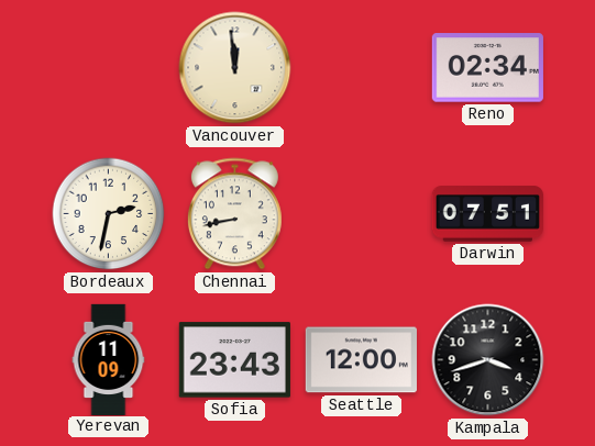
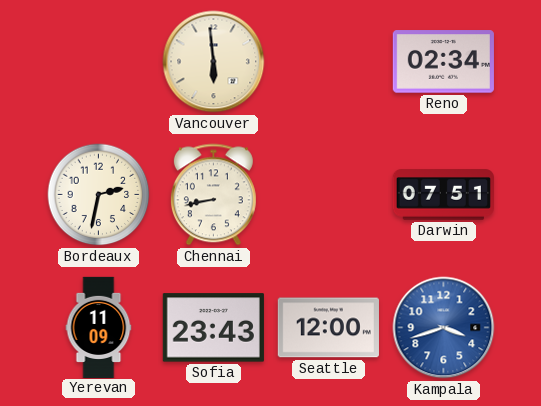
Vancouver: 11:59 -> 5:59
Kampala dial: black -> blue
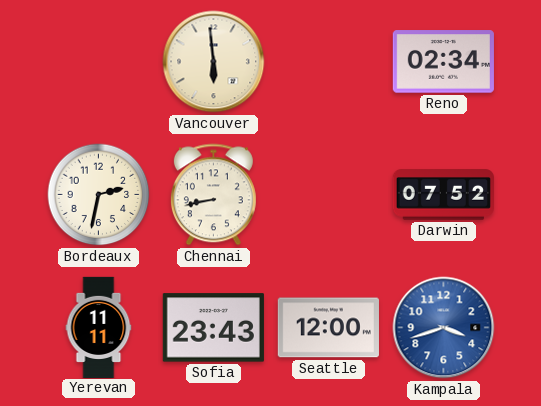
Darwin: 07:51 -> 07:52
Yerevan: 11:09 -> 11:11
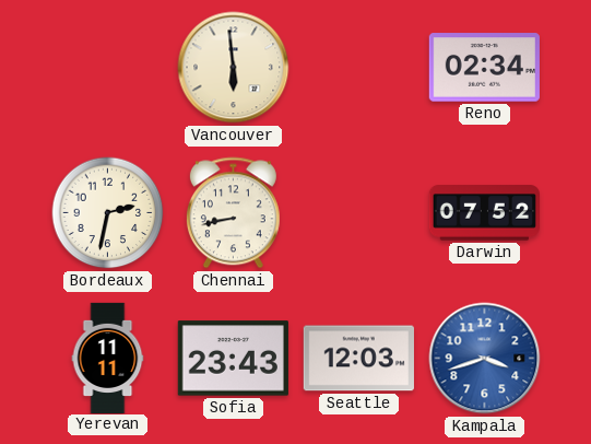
Seattle: 12:00 -> 12:03
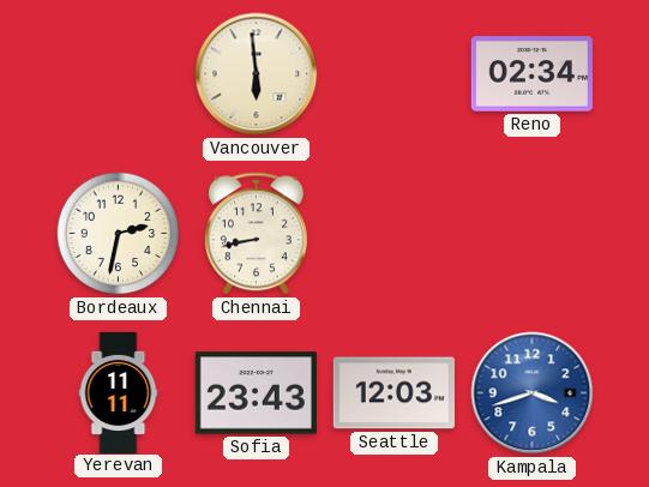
Darwin: 07:52 -> none
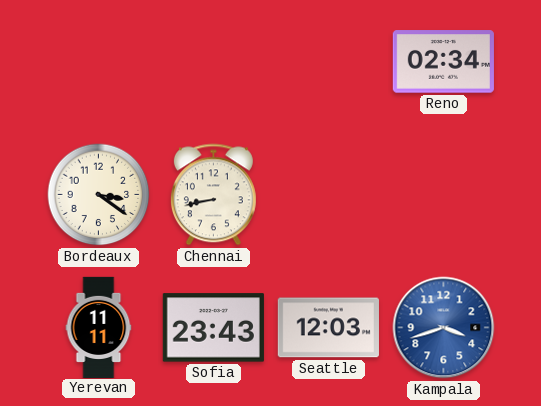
Vancouver: 5:59 -> none
Bordeaux: 2:32 -> 3:21
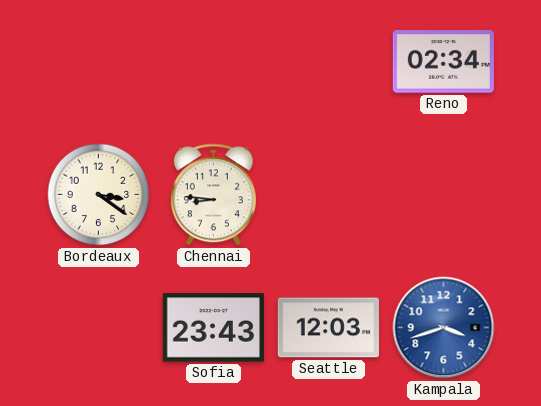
Chennai: 8:43 -> 8:46
Yerevan: 11:11 -> none
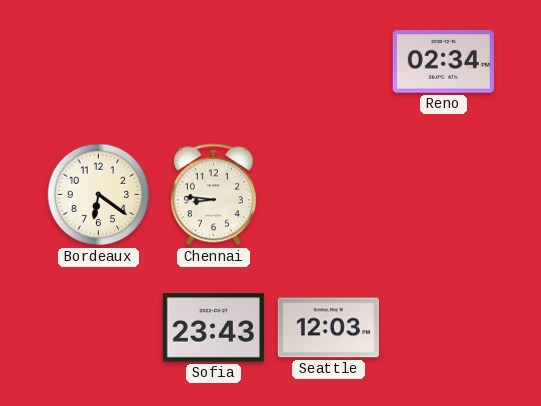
Bordeaux: 3:21 -> 6:21
Kampala: 3:42 -> none
